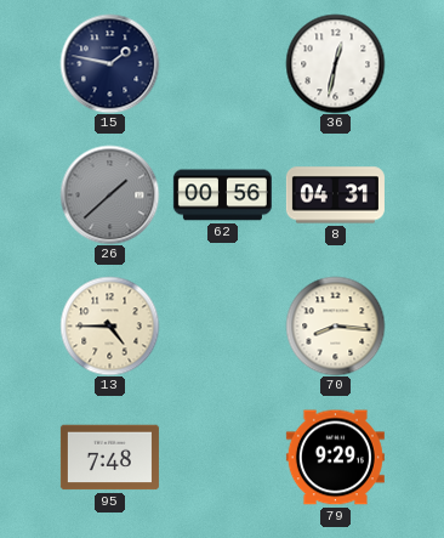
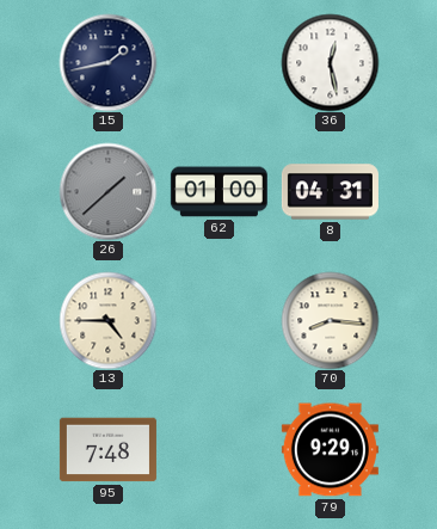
15: 1:47 -> 1:43
36: 12:32 -> 12:28
62: 00:56 -> 01:00
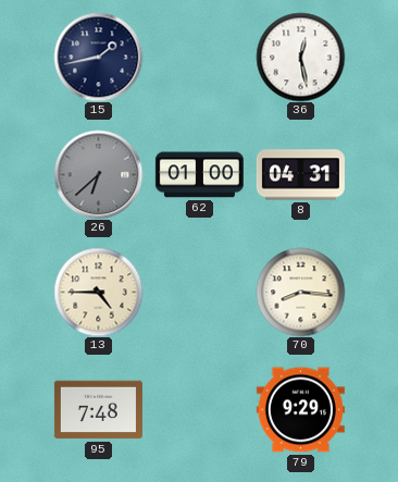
26: 1:38 -> 6:38
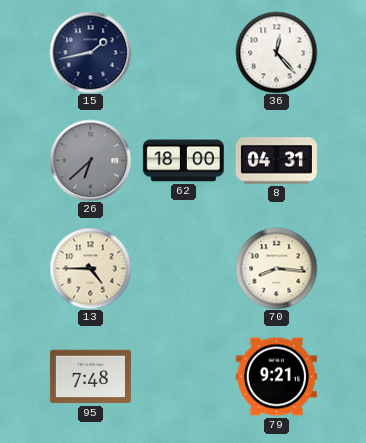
36: 12:28 -> 12:23
62: 01:00 -> 18:00
79: 9:29 -> 9:21
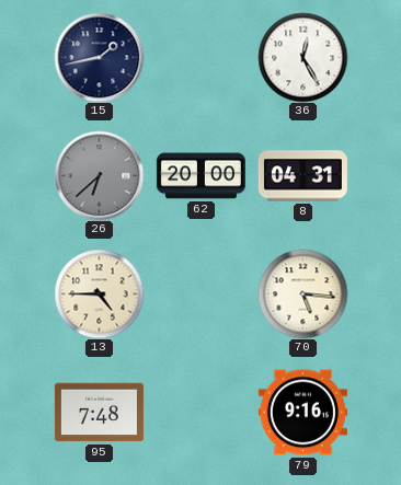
36: 12:23 -> 12:25
62: 18:00 -> 20:00
70: 8:16 -> 5:16
79: 9:21 -> 9:16
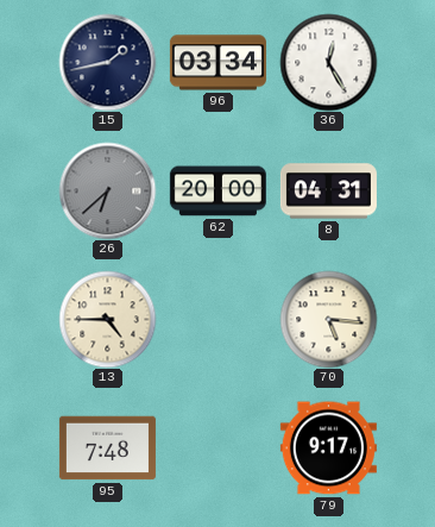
96: none -> 03:34
79: 9:16 -> 9:17
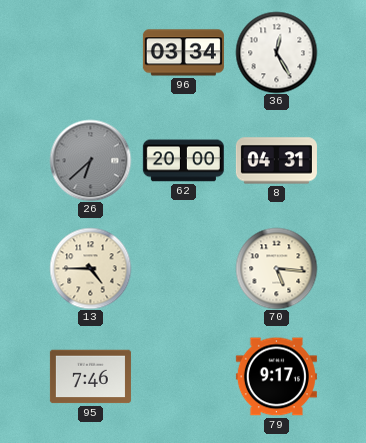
15: 1:43 -> none
95: 7:48 -> 7:46
